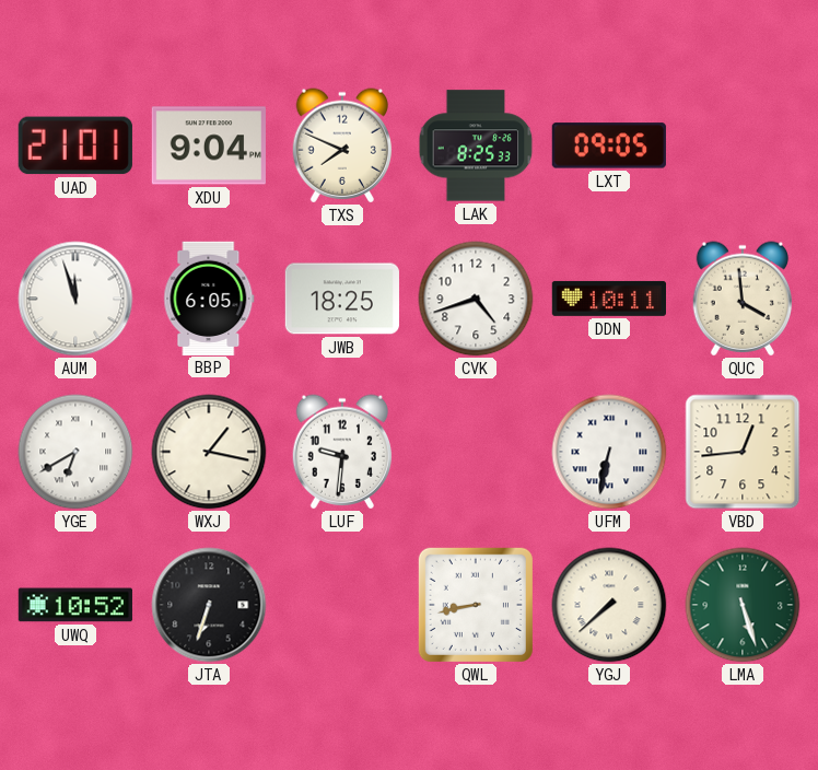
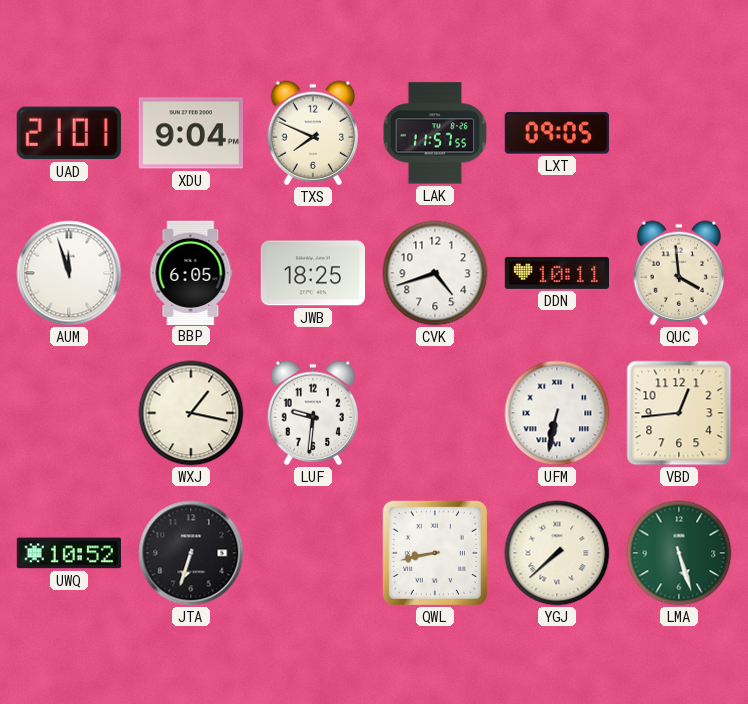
LAK: 8:25 -> 11:57
YGE: 6:40 -> none
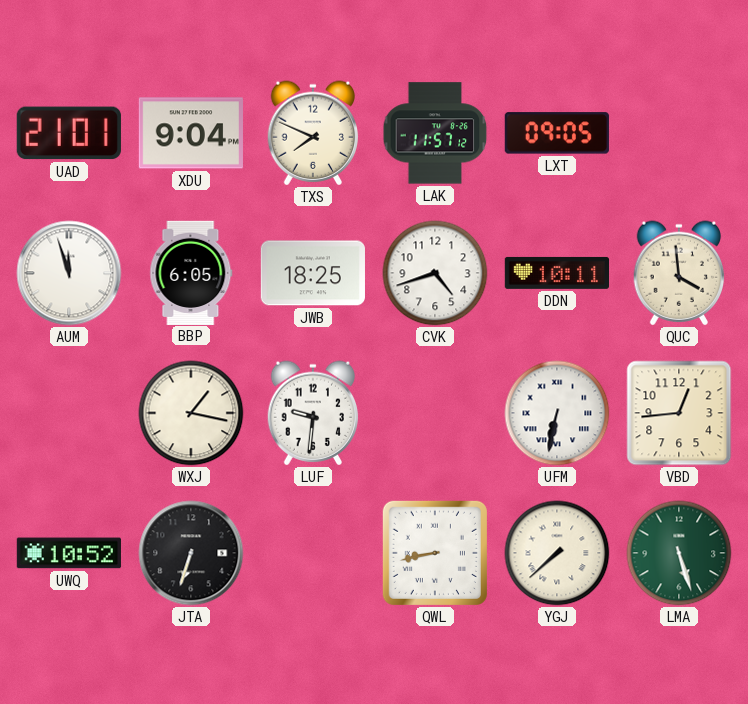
LAK: 11:57:55 -> 11:57:12
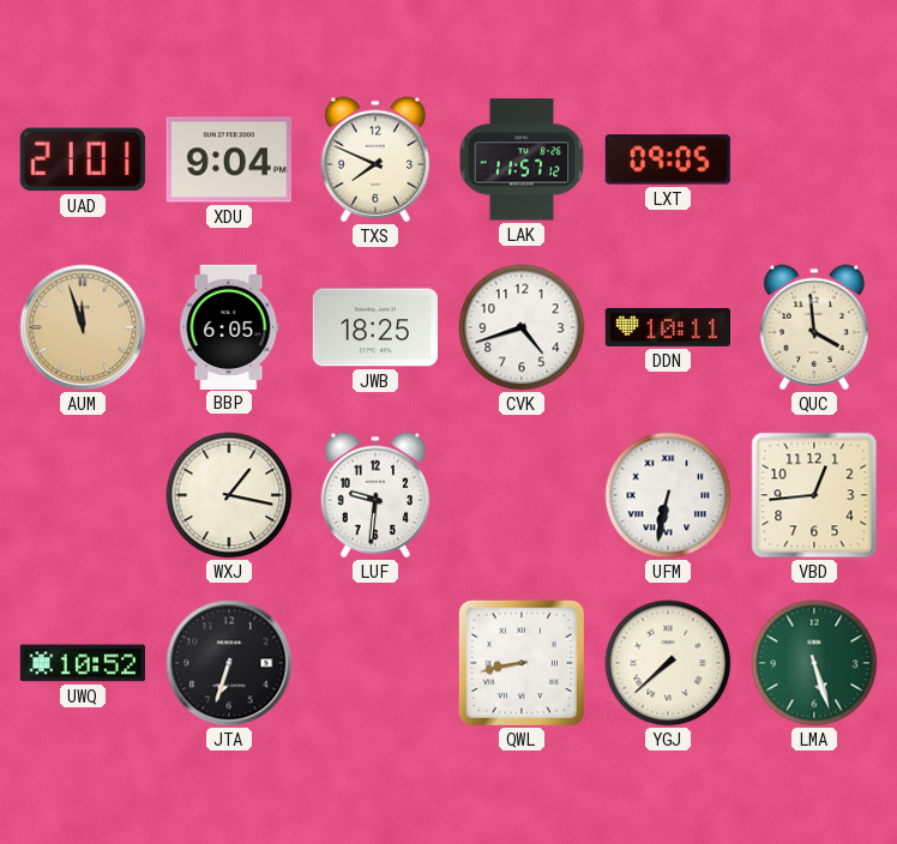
AUM dial: white -> champagne
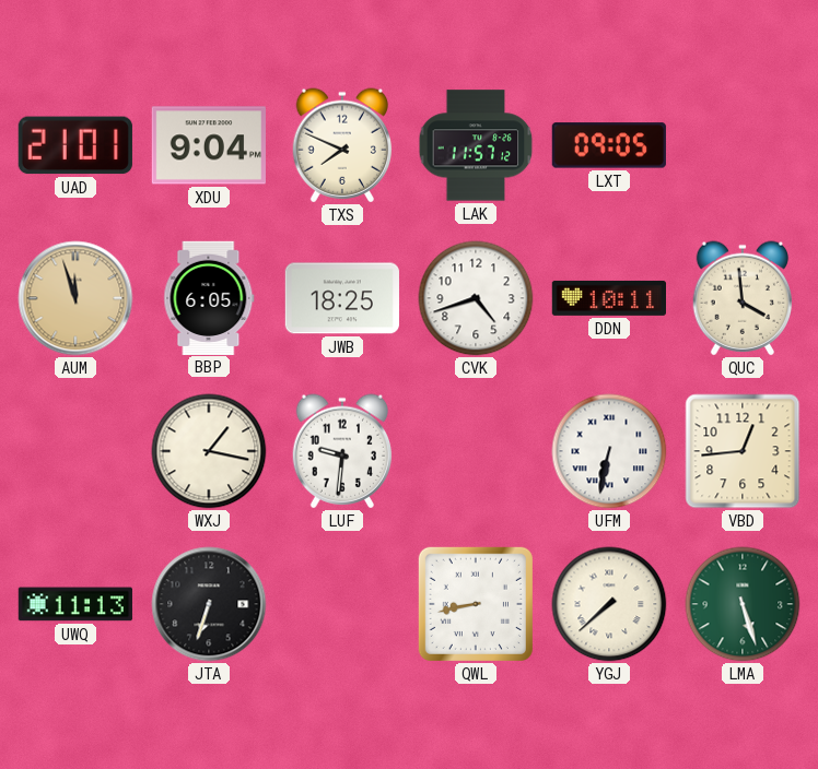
UWQ: 10:52 -> 11:13
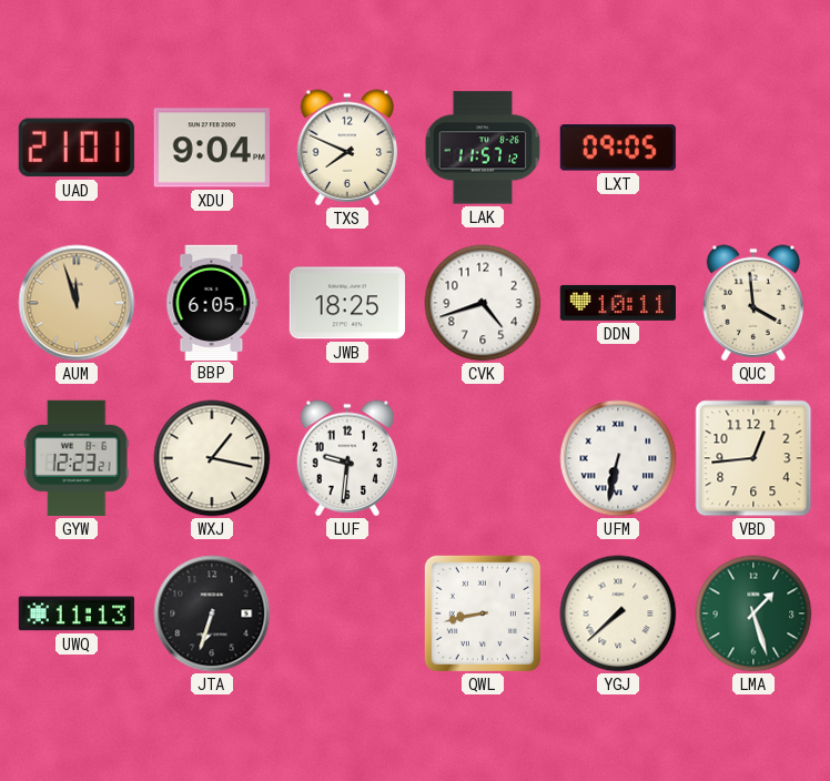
GYW: none -> 12:23
LMA: 5:27 -> 1:27
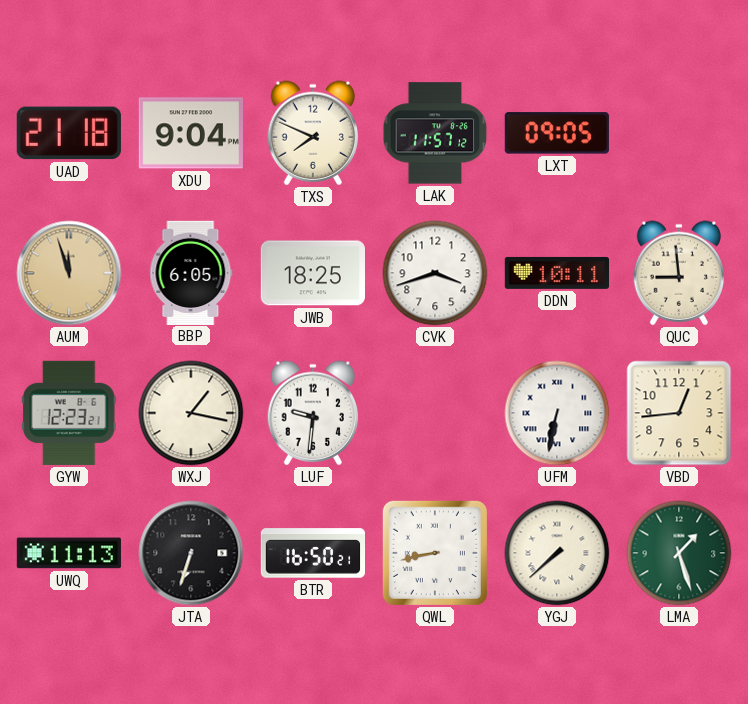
UAD: 21:01 -> 21:18
CVK: 4:42 -> 3:42
QUC: 3:59 -> 8:59
BTR: none -> 16:50
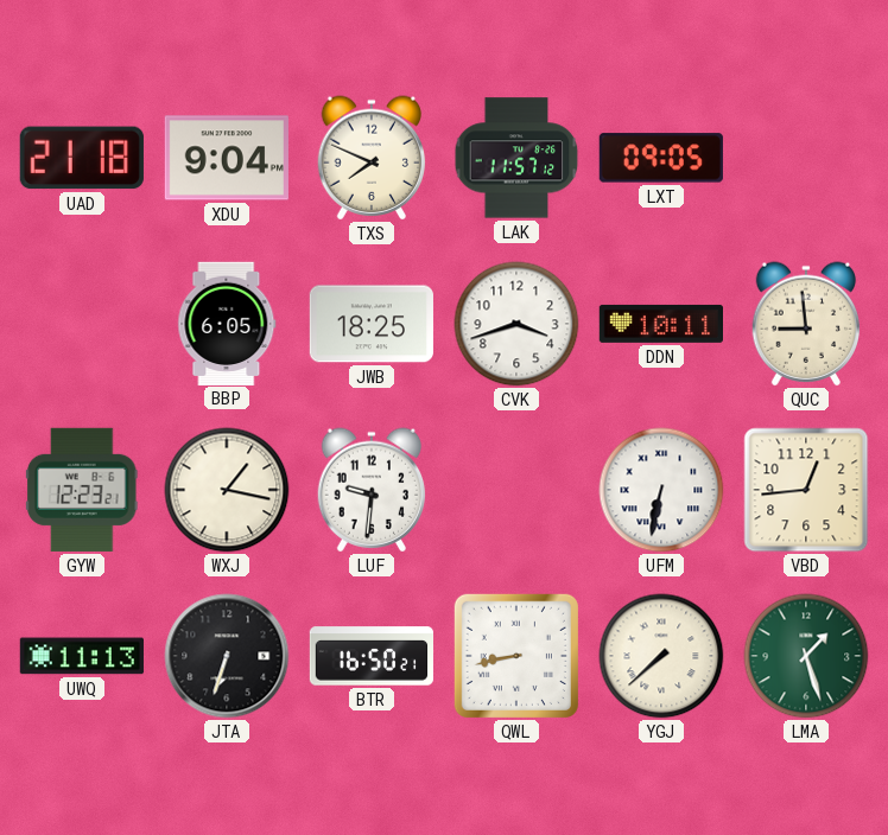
AUM: 11:57 -> none
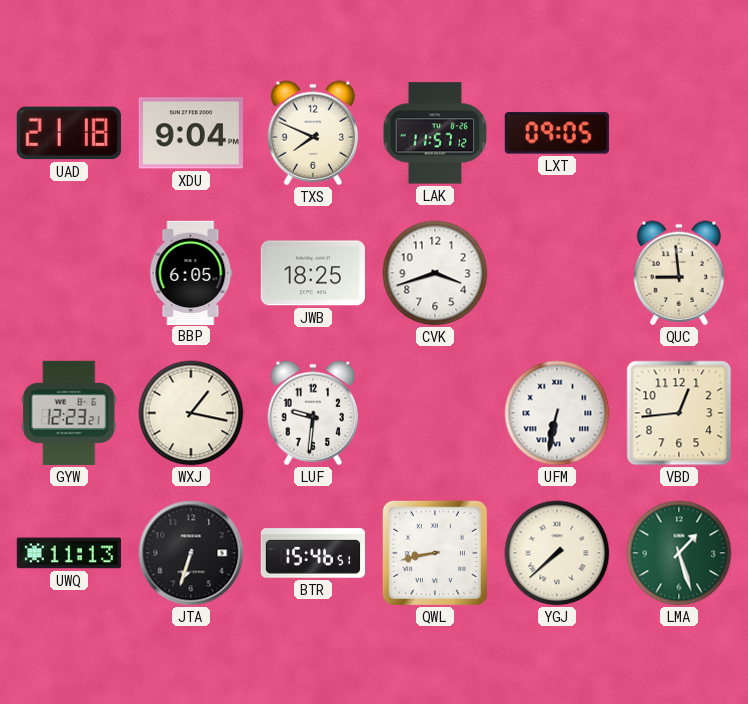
DDN: 10:11 -> none
BTR: 16:50 -> 15:46
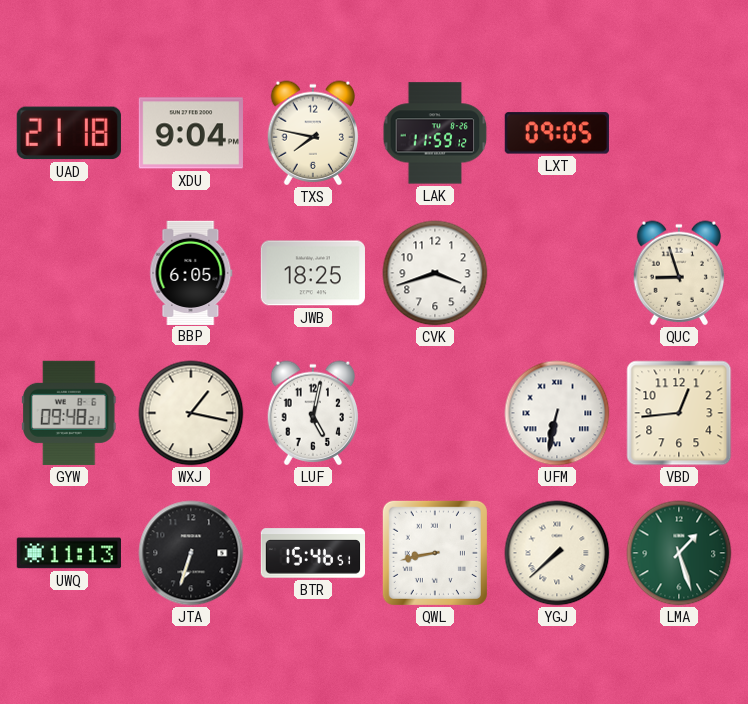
TXS: 7:49 -> 7:47
LAK: 11:57 -> 11:59
QUC: 8:59 -> 8:57
GYW: 12:23 -> 09:48
LUF: 9:31 -> 5:02
